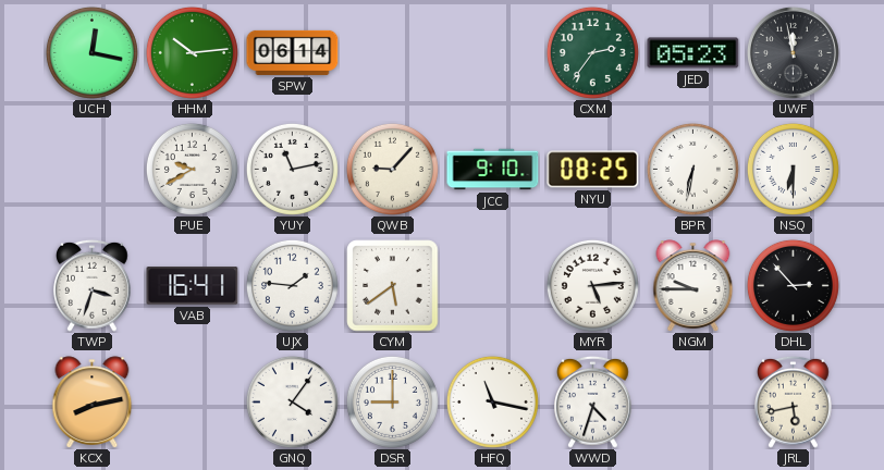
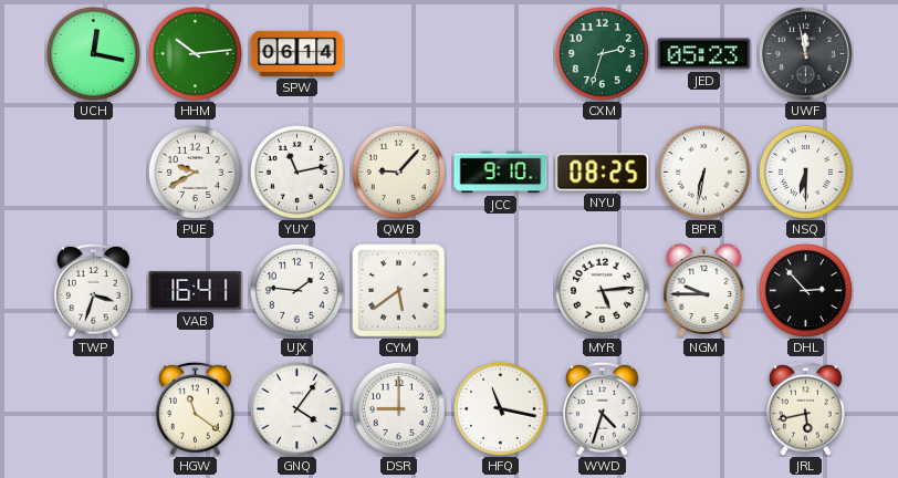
CXM: 2:36 -> 2:33
KCX: 8:13 -> none
HGW: none -> 11:21
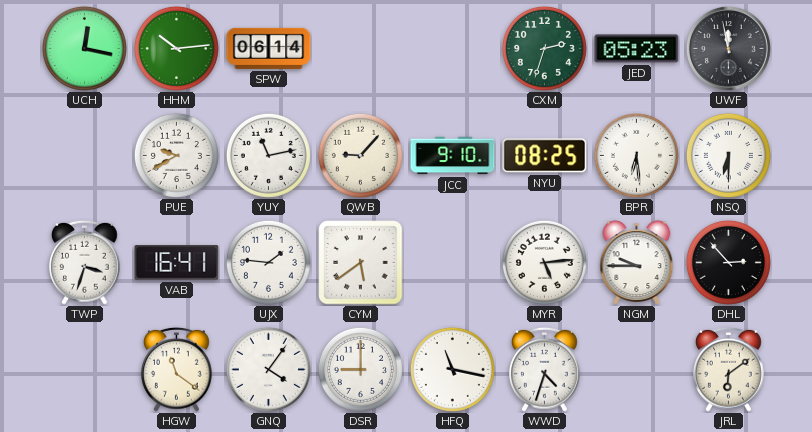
BPR: 6:32 -> 6:29
JRL: 5:43 -> 6:09
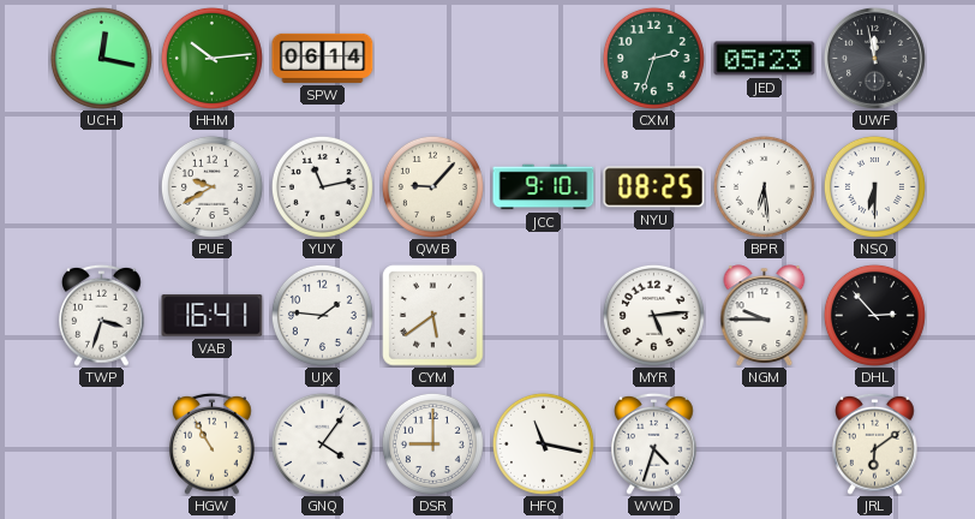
HGW: 11:21 -> 10:55
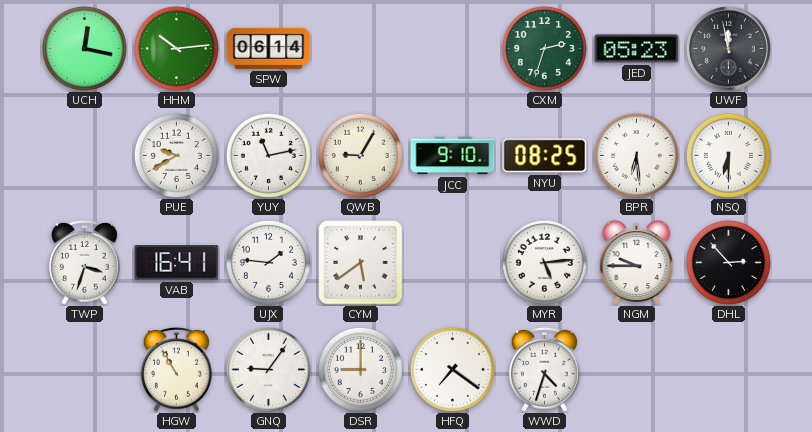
QWB: 9:07 -> 9:05
GNQ: 4:06 -> 9:06
HFQ: 11:17 -> 7:21
JRL: 6:09 -> none
